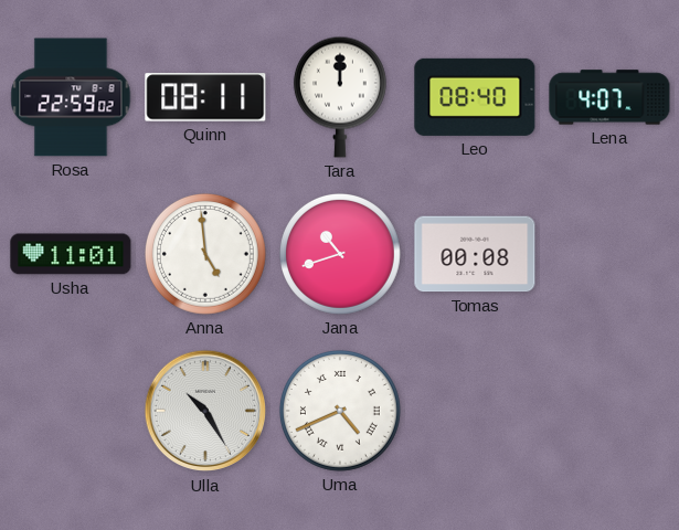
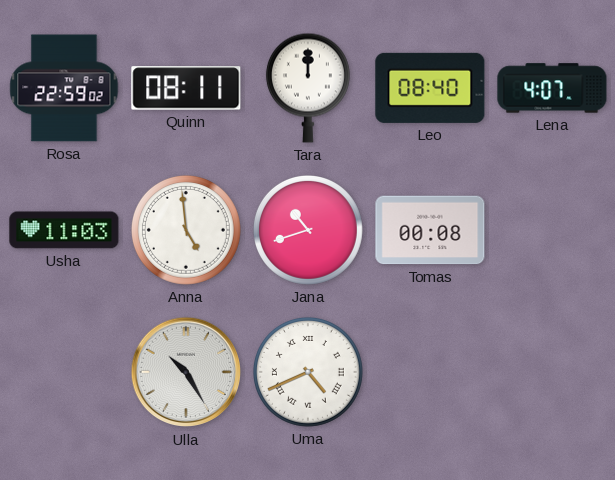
Usha: 11:01 -> 11:03
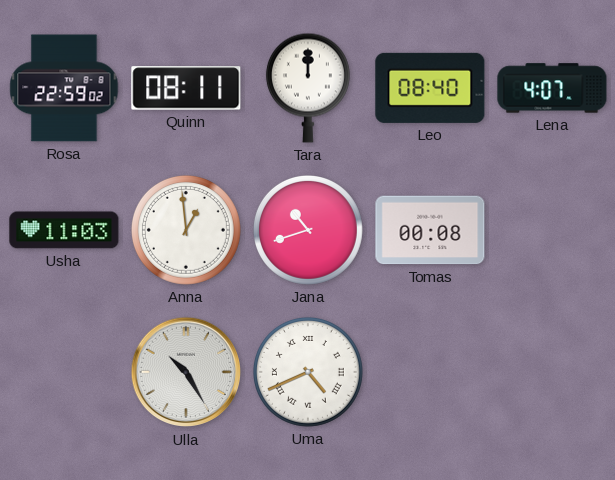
Anna: 4:59 -> 12:59
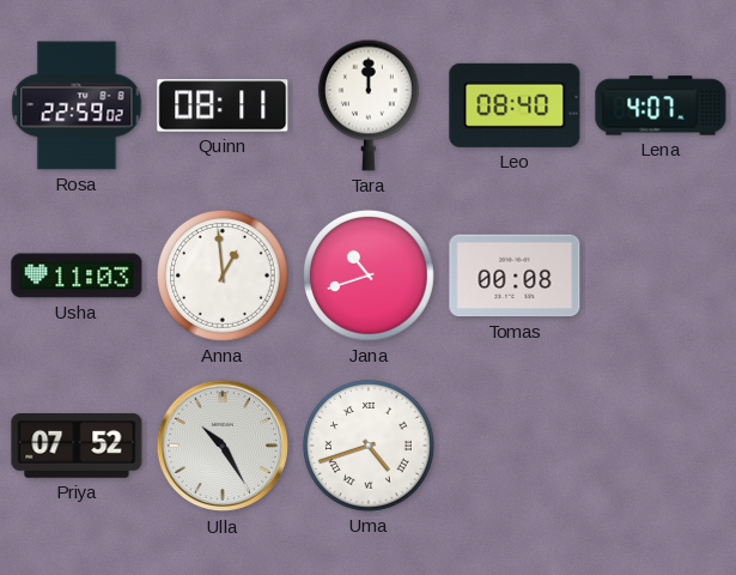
Priya: none -> 07:52
Uma: 4:41 -> 4:42
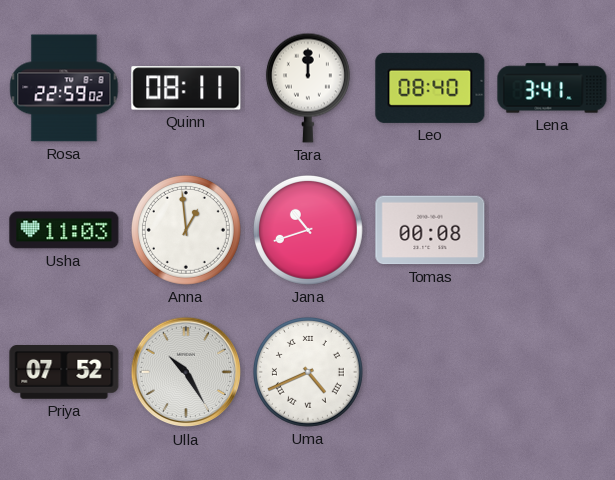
Lena: 4:07 -> 3:41
Uma: 4:42 -> 4:41
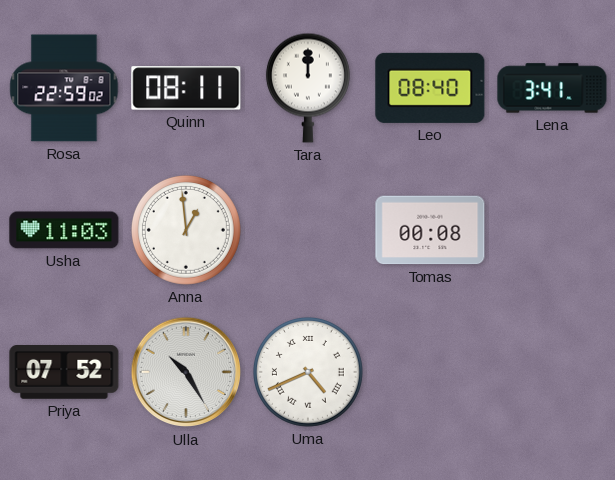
Jana: 10:42 -> none
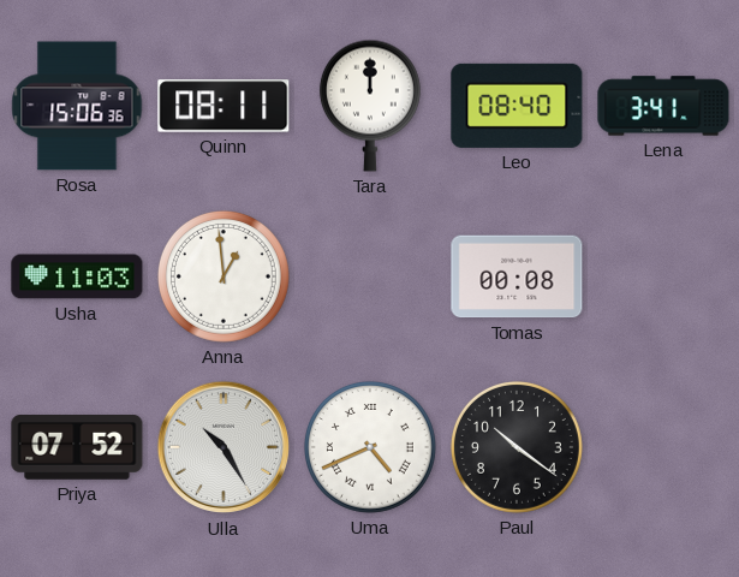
Rosa: 22:59 -> 15:06
Paul: none -> 10:21
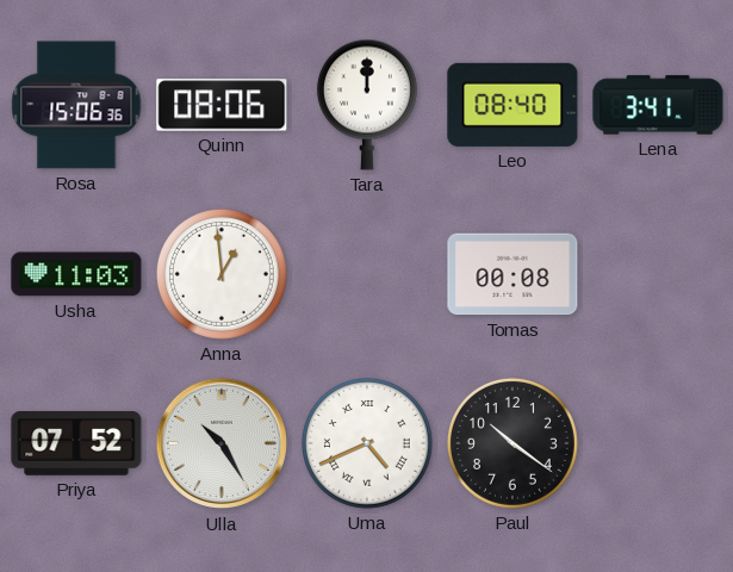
Quinn: 08:11 -> 08:06
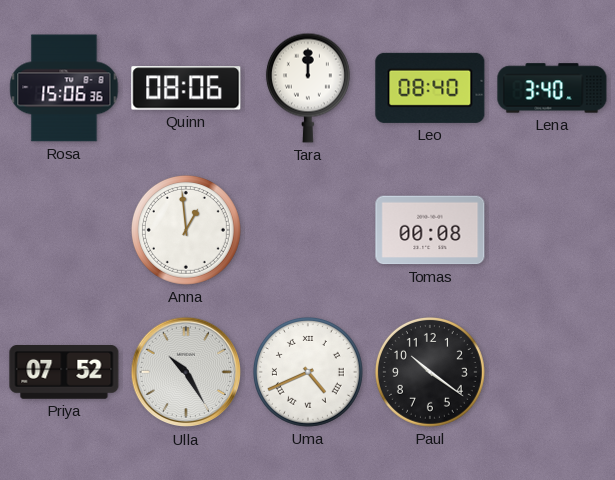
Lena: 3:41 -> 3:40
Usha: 11:03 -> none
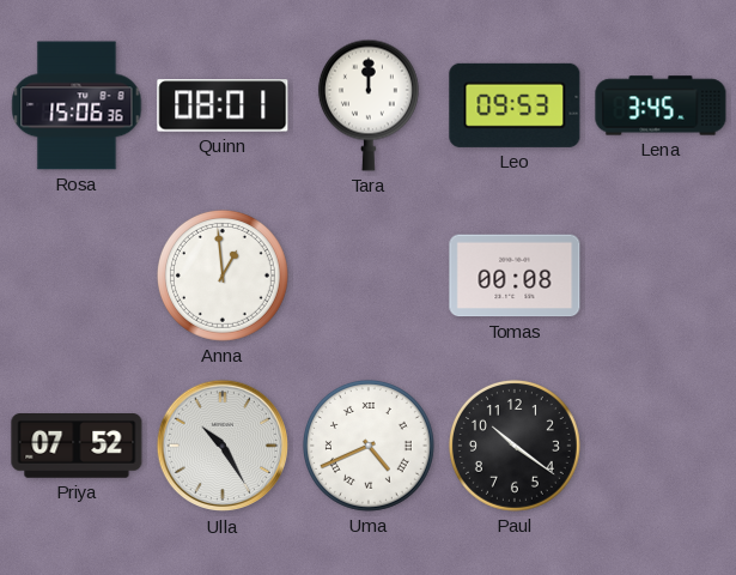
Quinn: 08:06 -> 08:01
Leo: 08:40 -> 09:53
Lena: 3:40 -> 3:45
